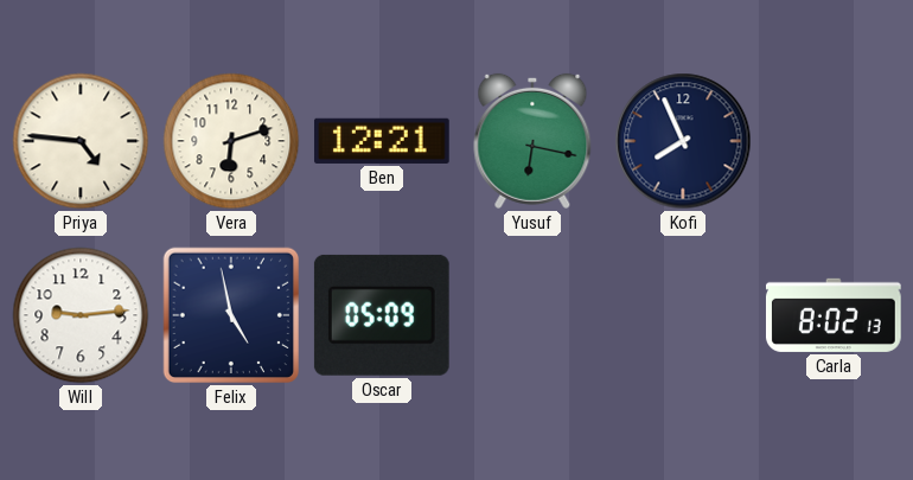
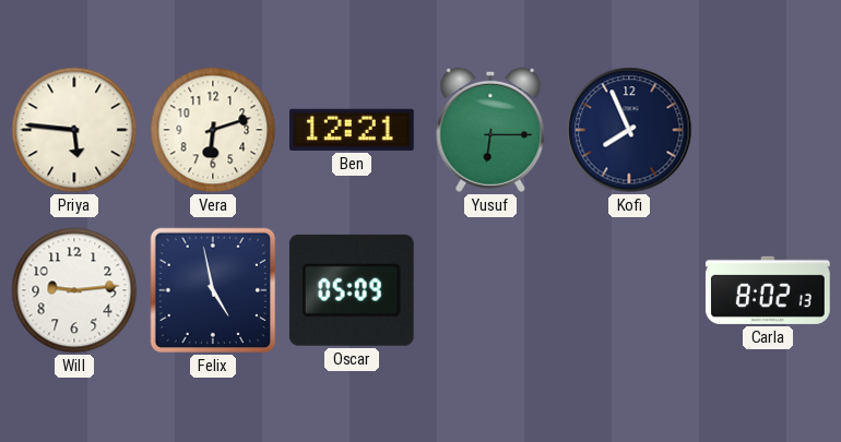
Priya: 4:46 -> 5:46
Yusuf: 6:17 -> 6:15
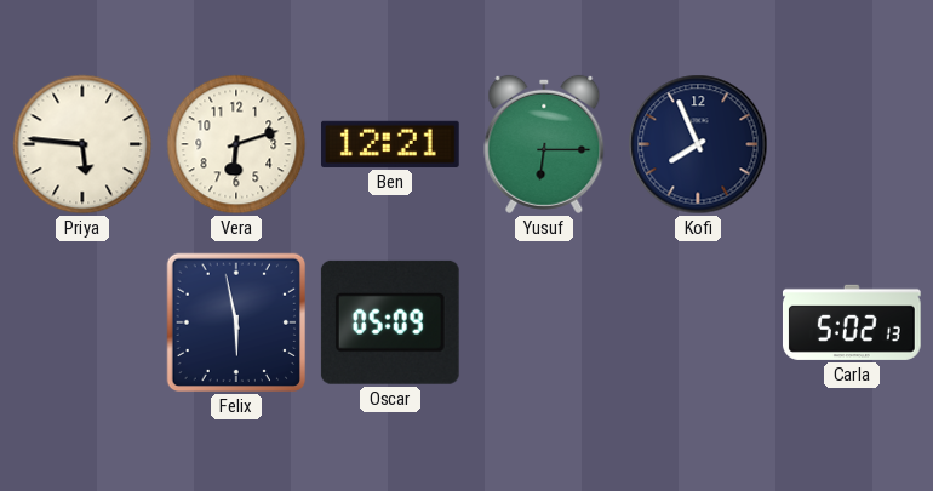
Will: 9:14 -> none
Felix: 4:58 -> 5:58
Carla: 8:02 -> 5:02
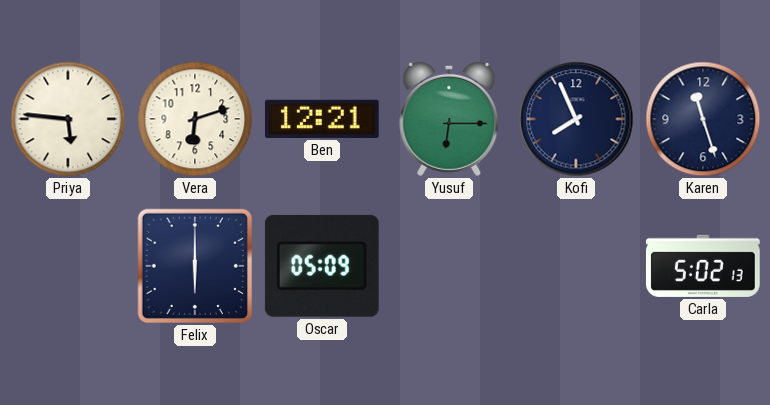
Karen: none -> 11:27
Felix: 5:58 -> 6:00
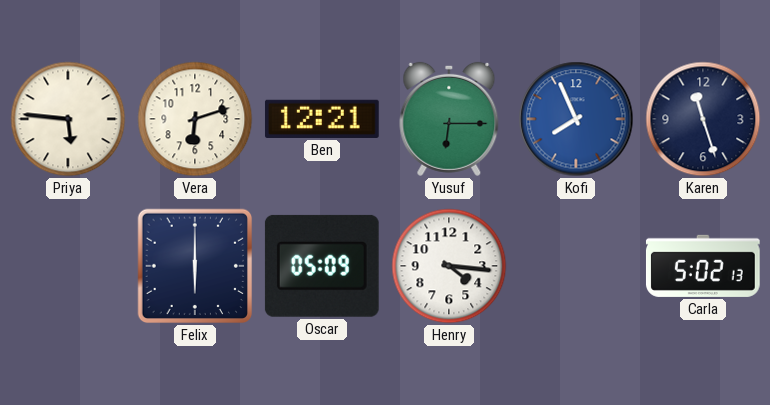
Kofi dial: navy -> blue
Henry: none -> 4:16
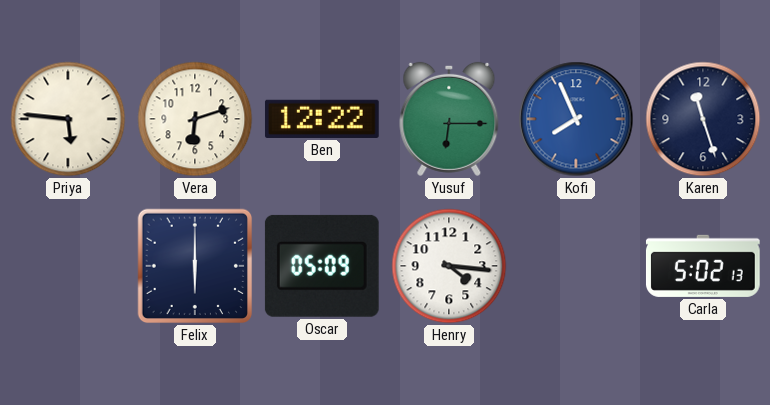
Ben: 12:21 -> 12:22
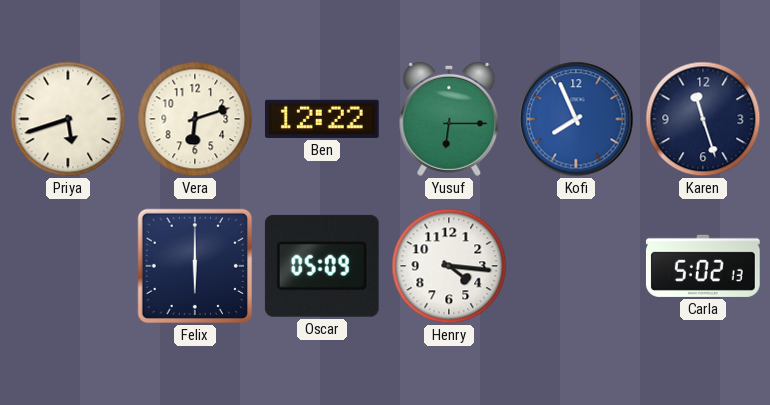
Priya: 5:46 -> 5:42
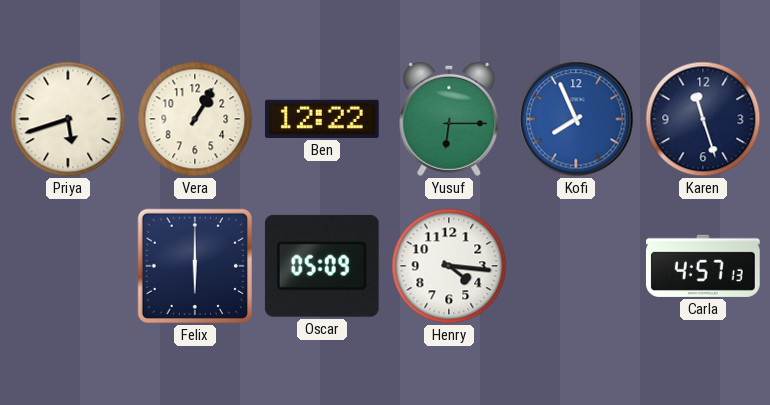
Vera: 6:12 -> 1:05
Carla: 5:02 -> 4:57
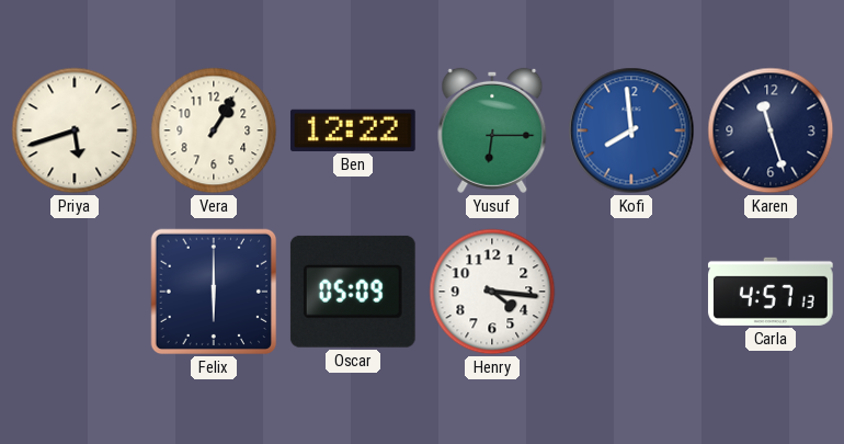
Kofi: 7:56 -> 7:59
